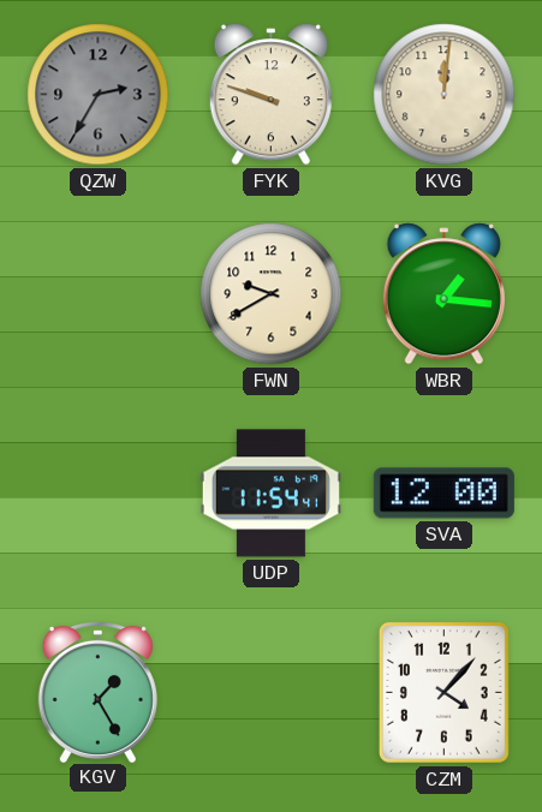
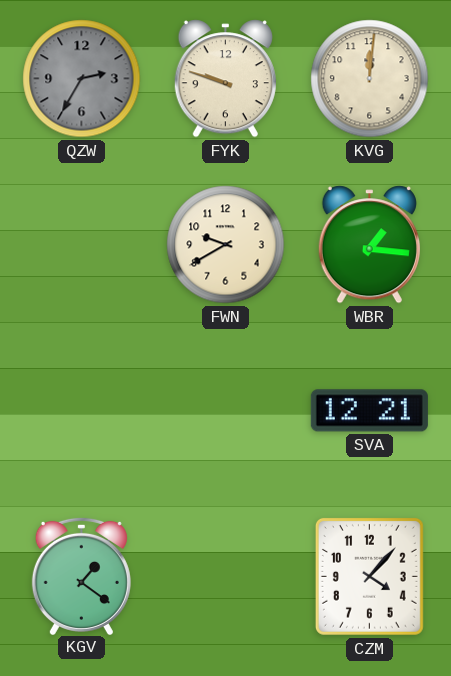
UDP: 11:54 -> none
SVA: 12:00 -> 12:21
KGV: 1:25 -> 1:21
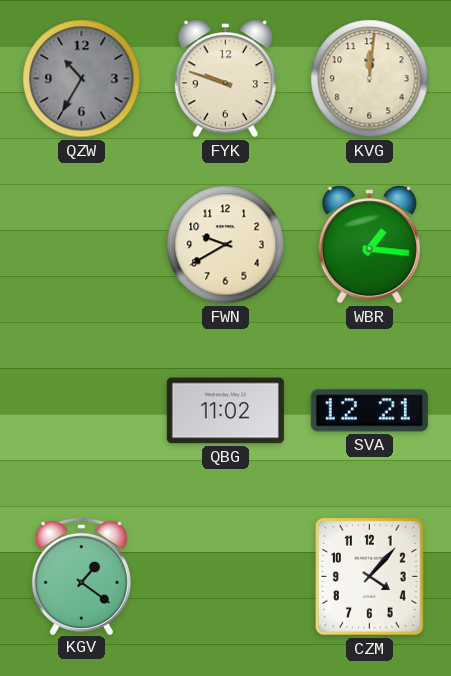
QZW: 2:35 -> 10:35
QBG: none -> 11:02
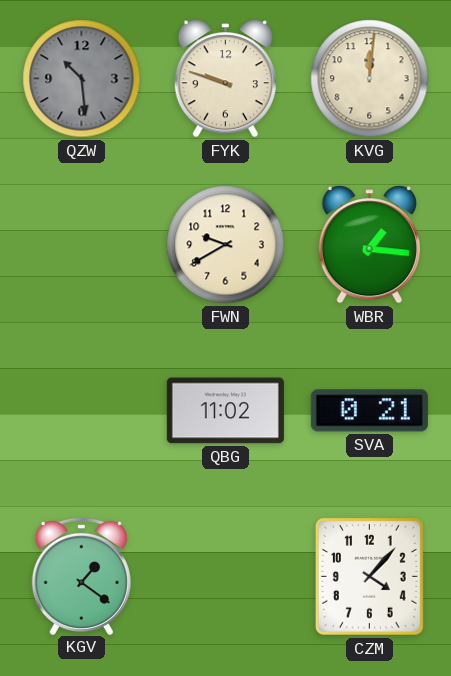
QZW: 10:35 -> 10:29
SVA: 12:21 -> 0:21
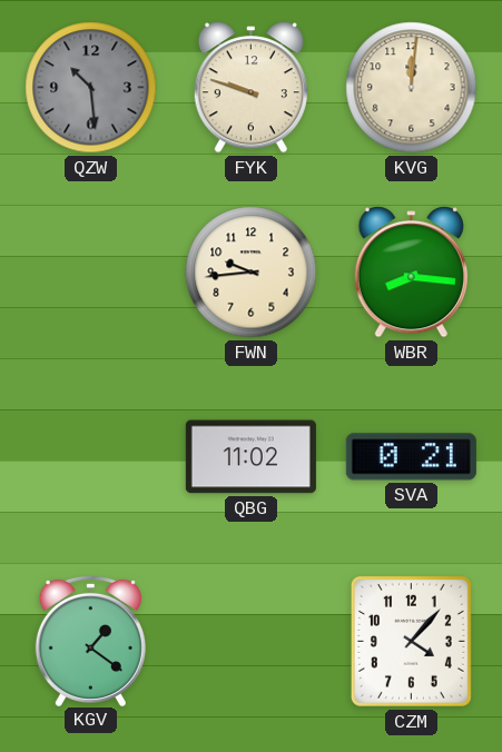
FWN: 9:40 -> 9:44
WBR: 1:16 -> 8:16
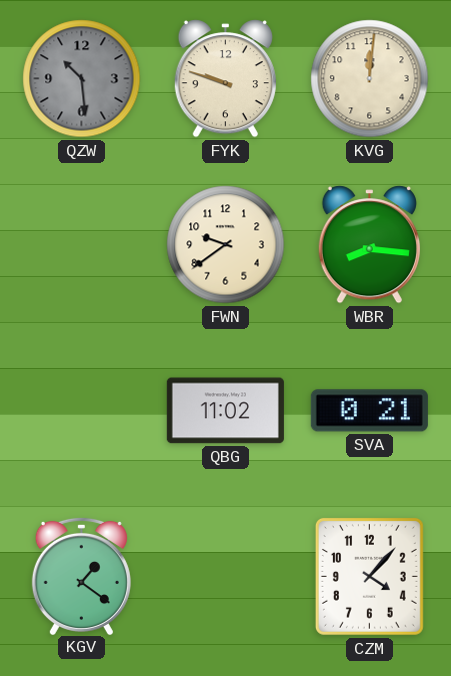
FWN: 9:44 -> 9:39
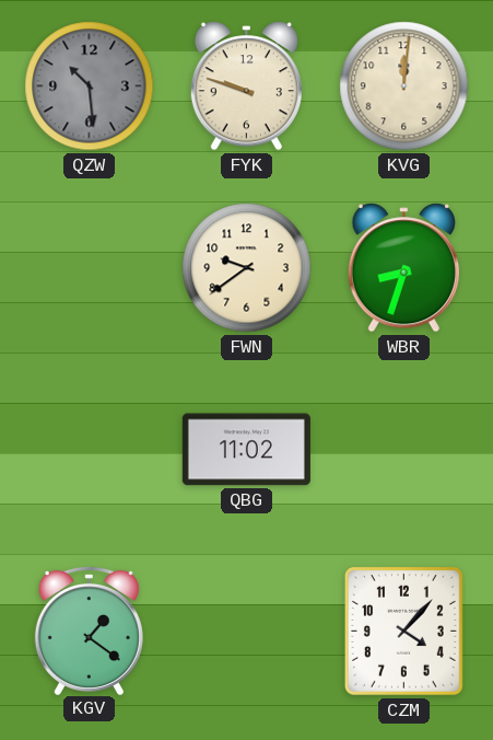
WBR: 8:16 -> 8:33
SVA: 0:21 -> none
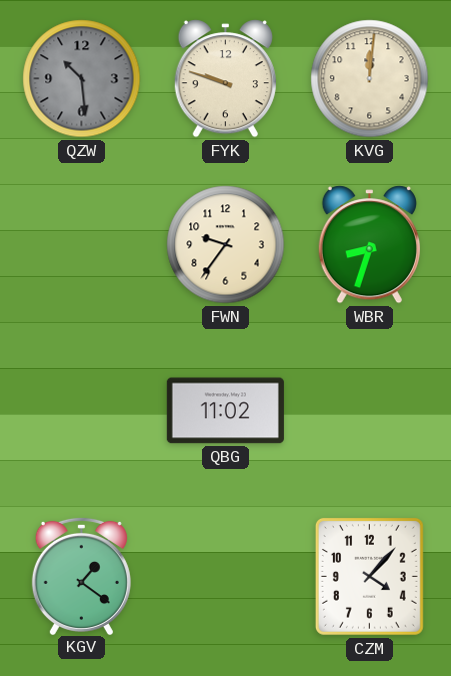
FWN: 9:39 -> 9:36
